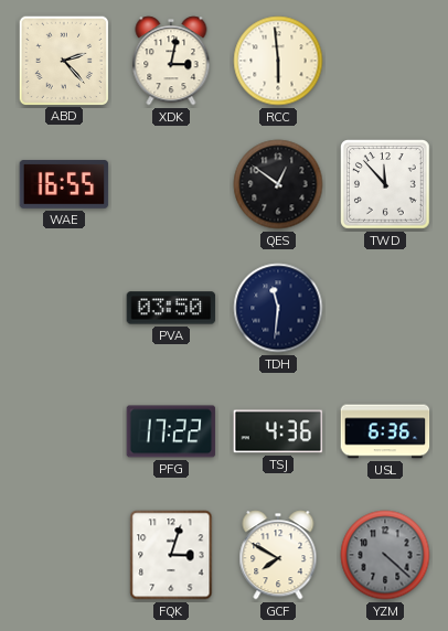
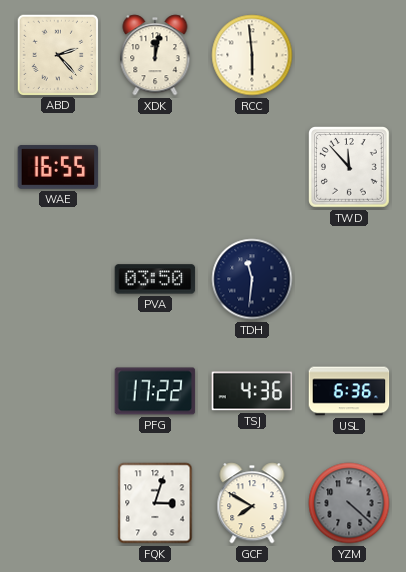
XDK: 3:02 -> 12:02
QES: 12:51 -> none
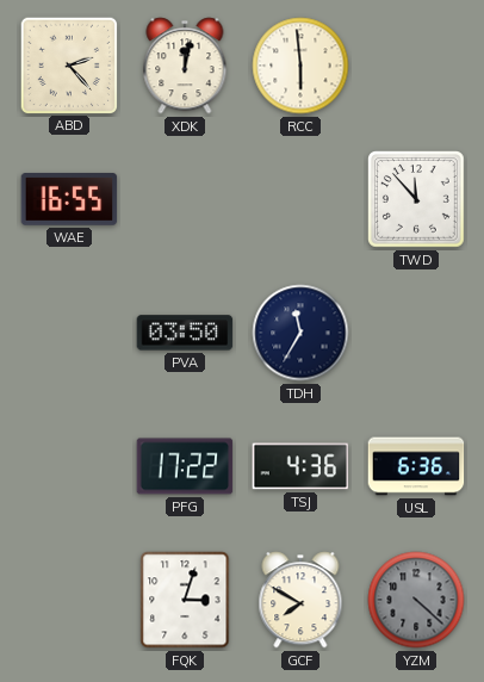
TDH: 11:31 -> 11:35
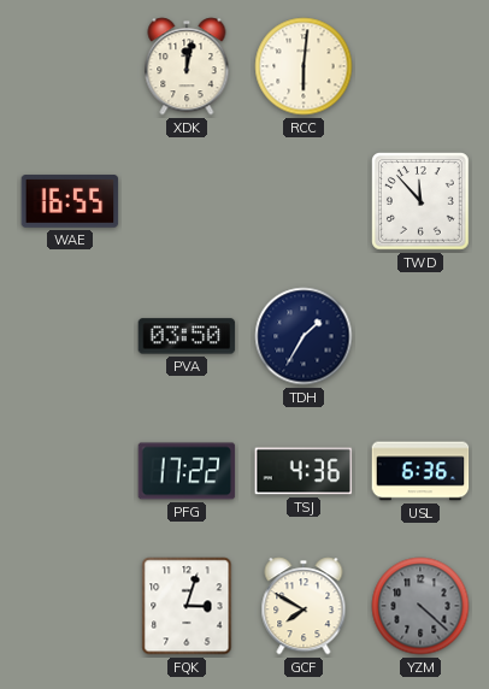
ABD: 2:23 -> none
RCC: 5:59 -> 6:01
TDH: 11:35 -> 1:35
